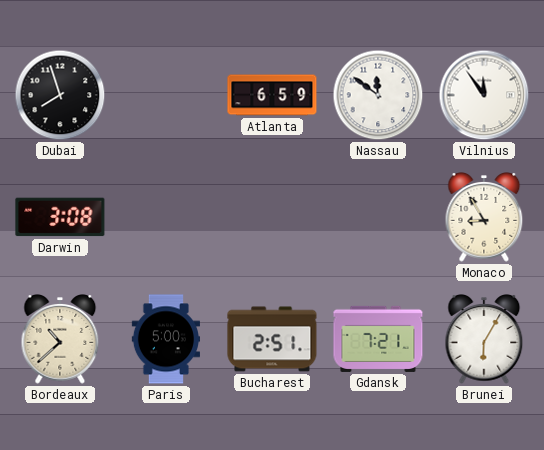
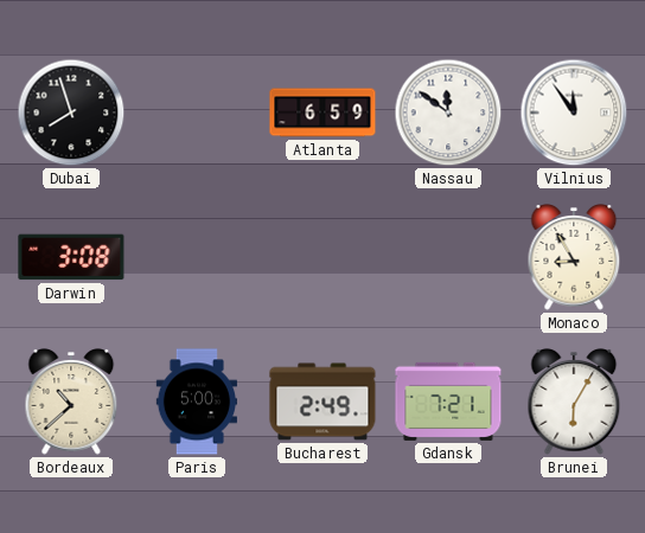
Bucharest: 2:51 -> 2:49
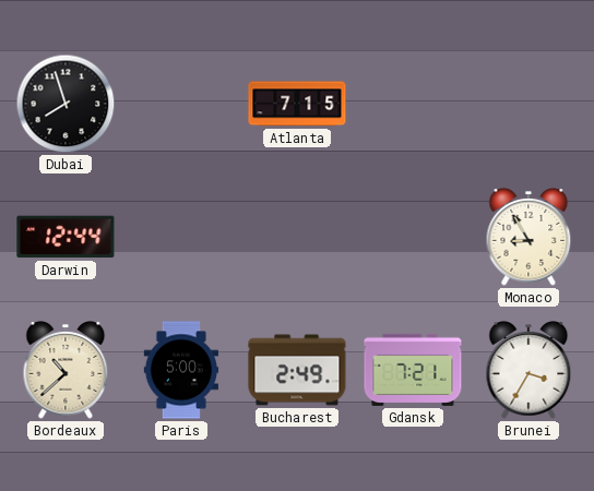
Atlanta: 6:59 -> 7:15
Nassau: 11:51 -> none
Vilnius: 11:54 -> none
Darwin: 3:08 -> 12:44
Brunei: 6:05 -> 3:35
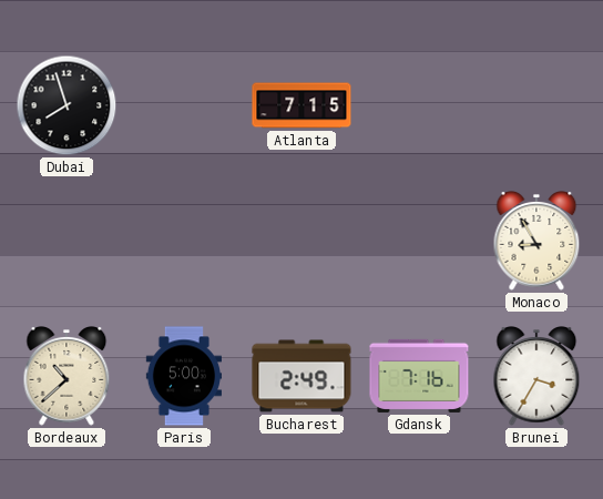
Darwin: 12:44 -> none
Gdansk: 7:21 -> 7:16
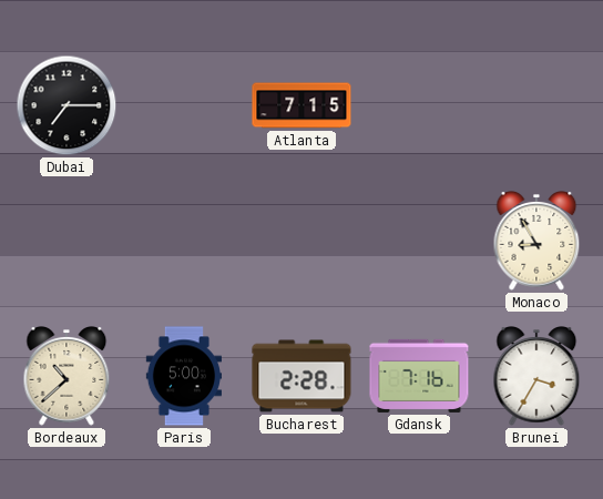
Dubai: 7:57 -> 7:15
Bucharest: 2:49 -> 2:28
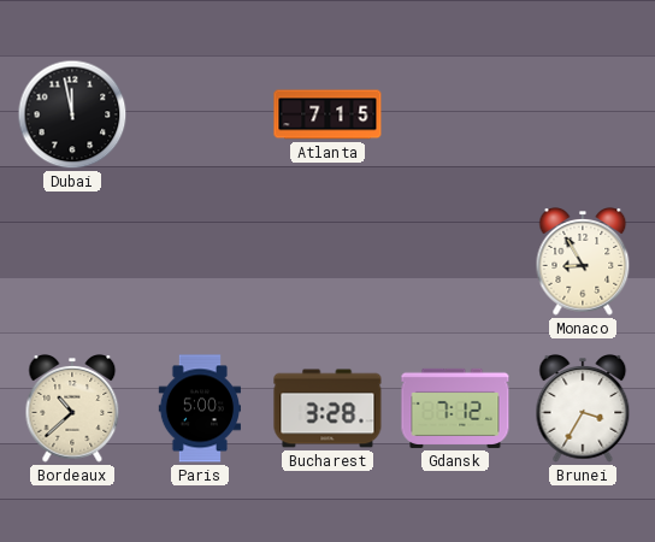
Dubai: 7:15 -> 11:58
Bucharest: 2:28 -> 3:28
Gdansk: 7:16 -> 7:12
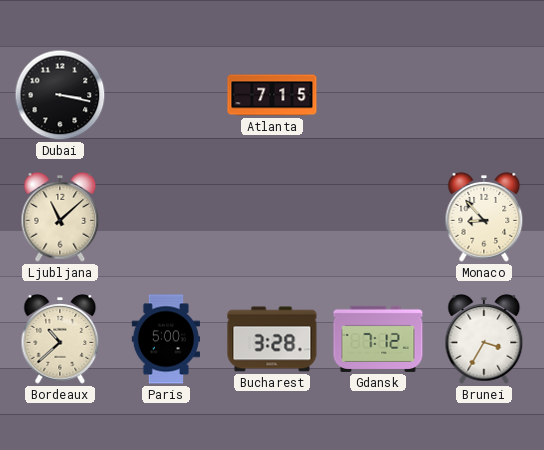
Dubai: 11:58 -> 3:17
Ljubljana: none -> 11:08
Monaco: 8:55 -> 8:53
